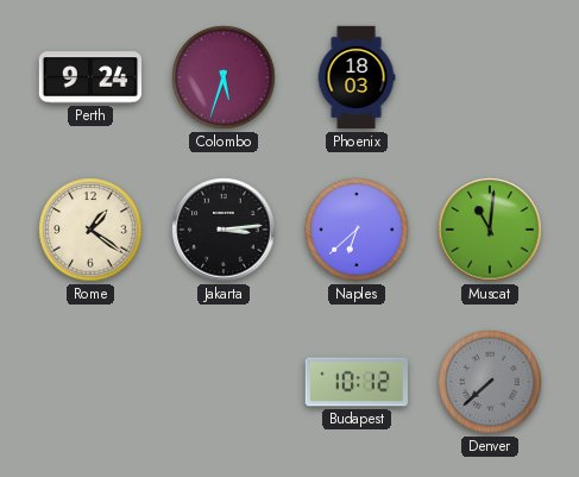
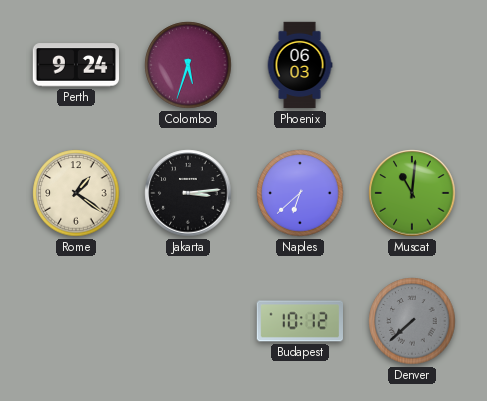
Phoenix: 18:03 -> 06:03
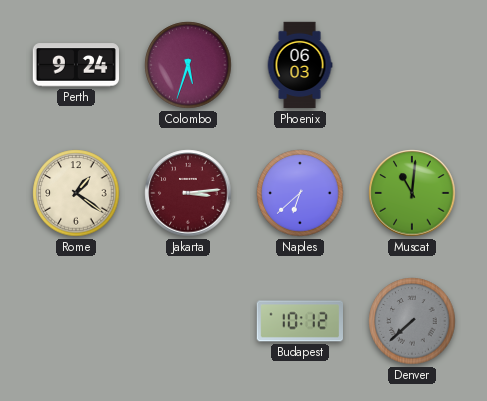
Jakarta dial: black -> burgundy
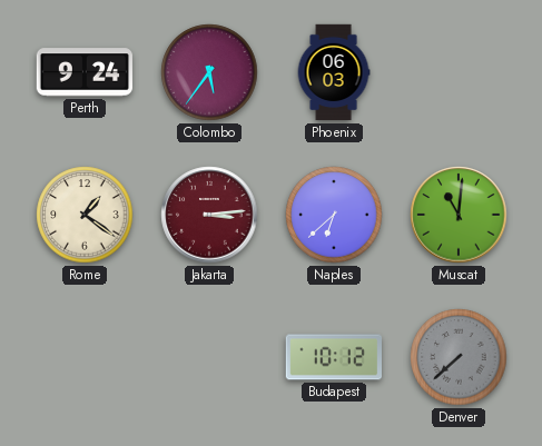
Colombo: 5:33 -> 5:36
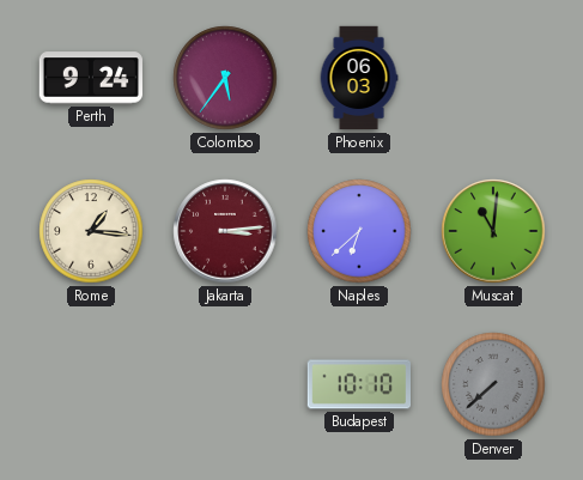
Rome: 1:21 -> 1:16
Budapest: 10:12 -> 10:10
